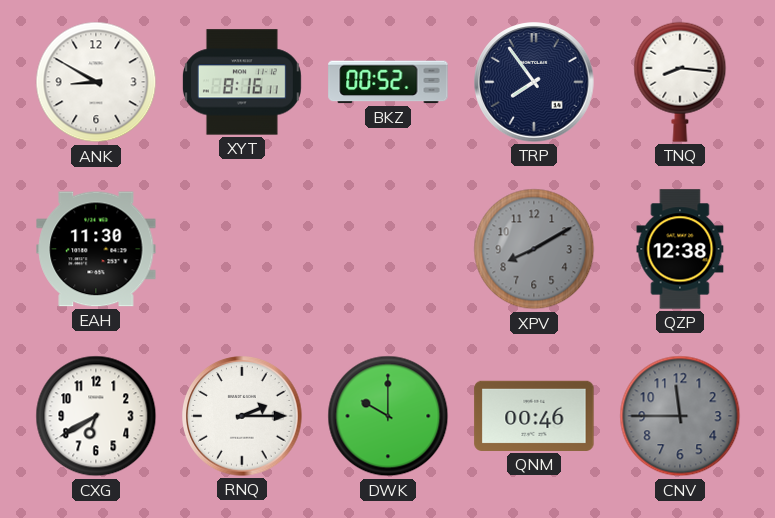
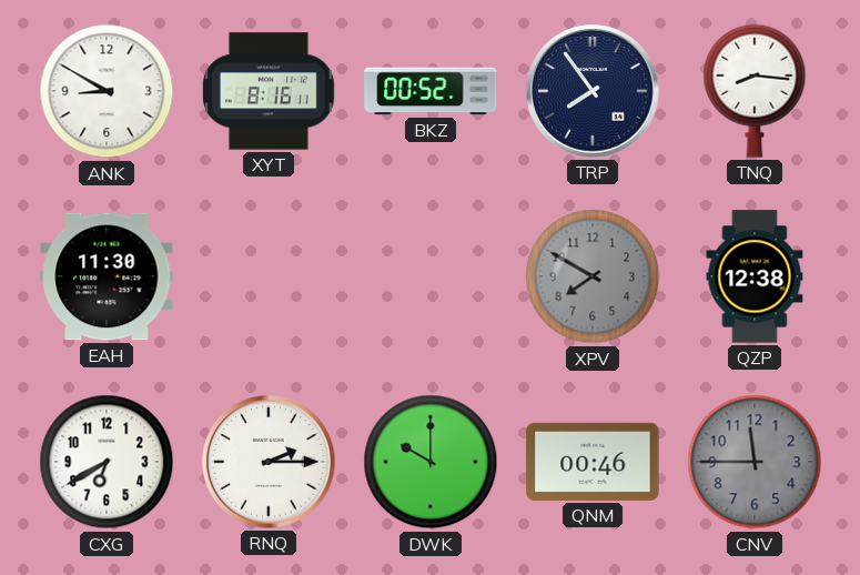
XPV: 8:10 -> 7:50
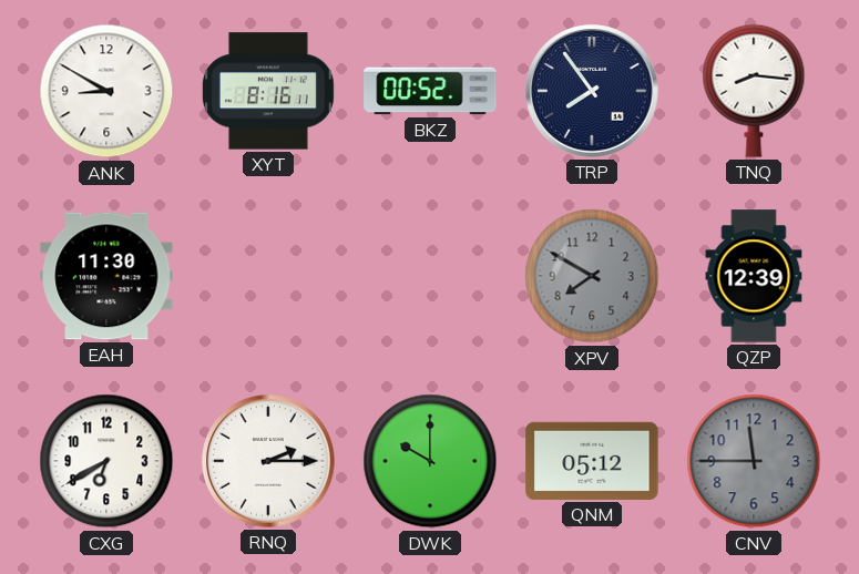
QZP: 12:38 -> 12:39
QNM: 00:46 -> 05:12
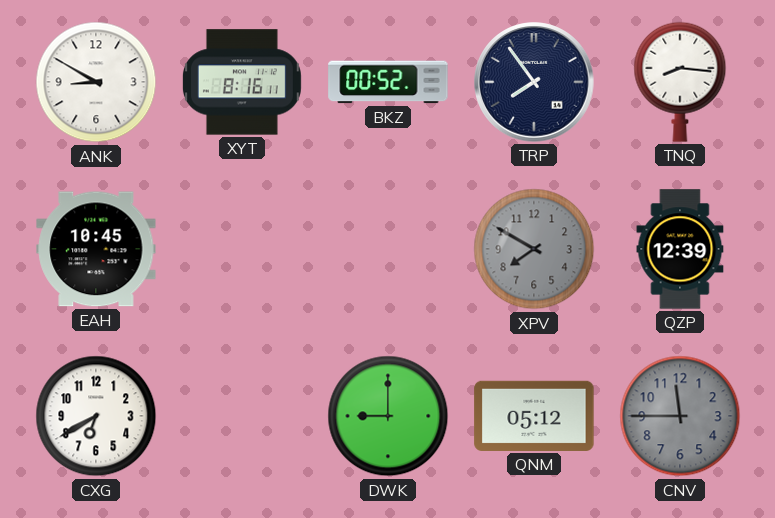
EAH: 11:30 -> 10:45
RNQ: 2:15 -> none
DWK: 10:00 -> 9:00
